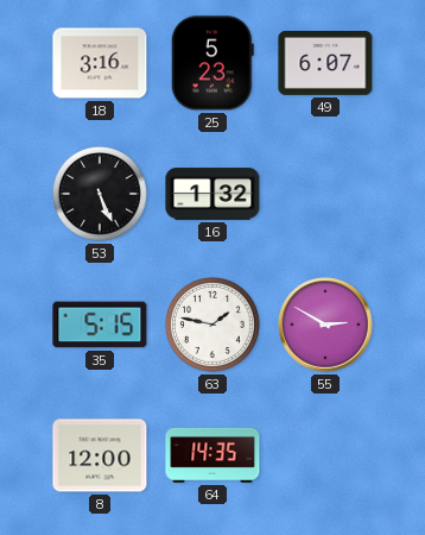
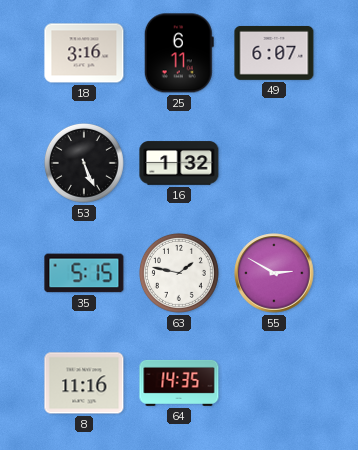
25: 5:23 -> 6:11
8: 12:00 -> 11:16
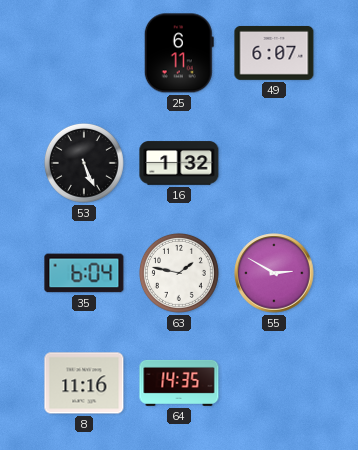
18: 3:16 -> none
35: 5:15 -> 6:04
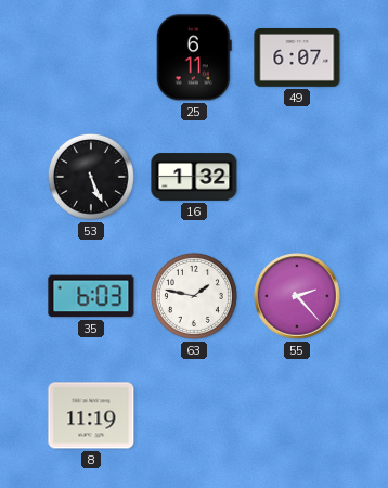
35: 6:04 -> 6:03
55: 2:50 -> 2:23
8: 11:16 -> 11:19
64: 14:35 -> none
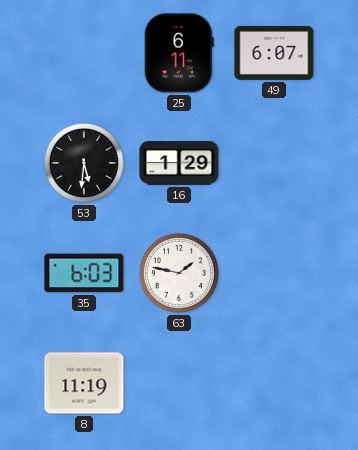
53: 5:26 -> 5:31
16: 1:32 -> 1:29
55: 2:23 -> none
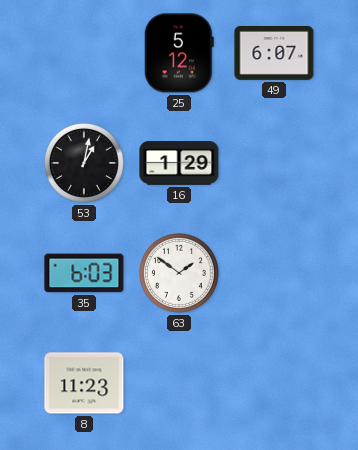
25: 6:11 -> 5:12
53: 5:31 -> 1:02
63: 1:47 -> 1:51
8: 11:19 -> 11:23
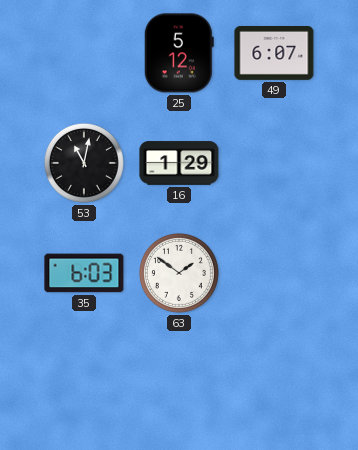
53: 1:02 -> 11:02
8: 11:23 -> none
